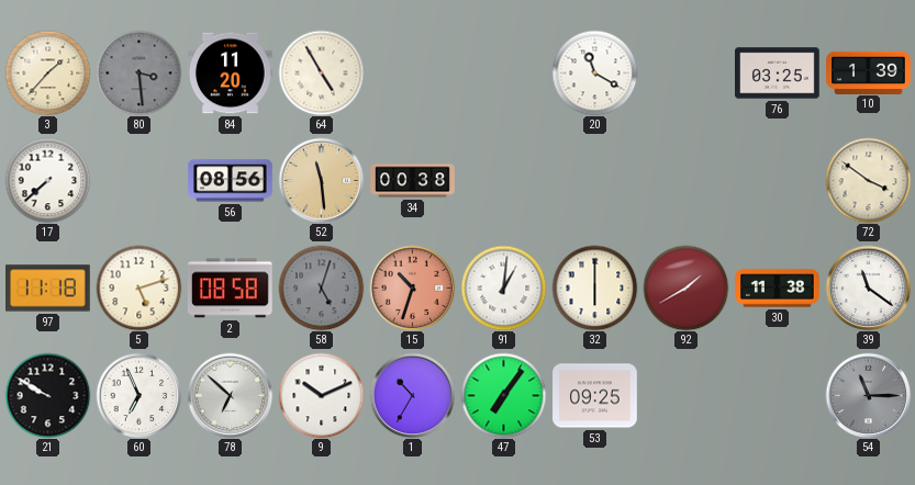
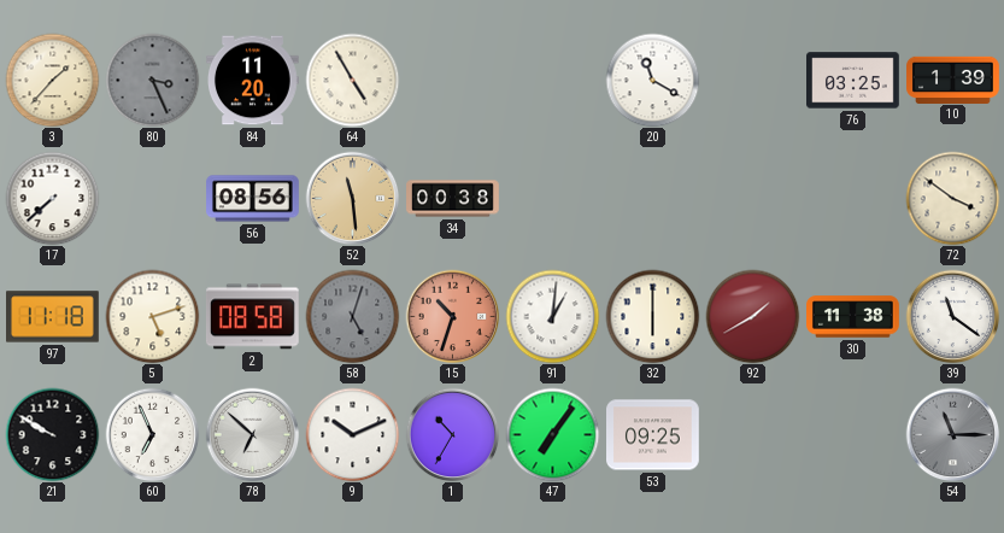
80: 3:29 -> 3:26
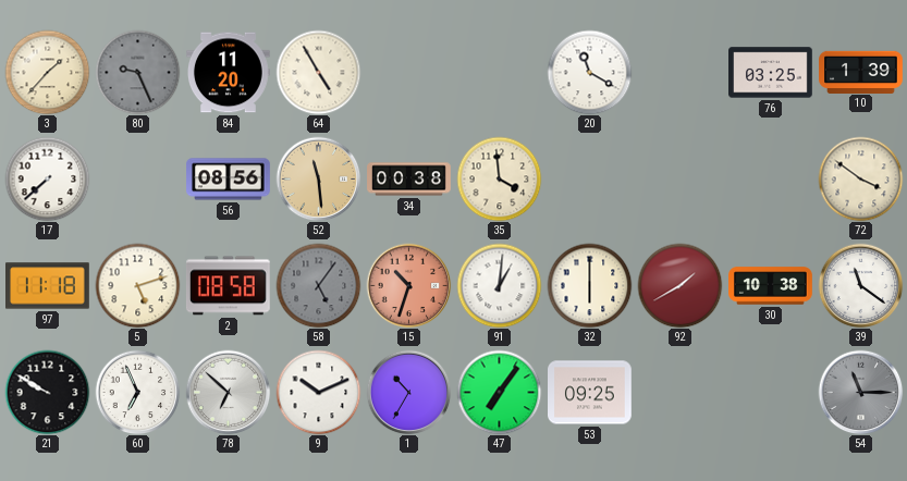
80: 3:26 -> 9:26
35: none -> 3:59
58: 5:03 -> 5:06
30: 11:38 -> 10:38
